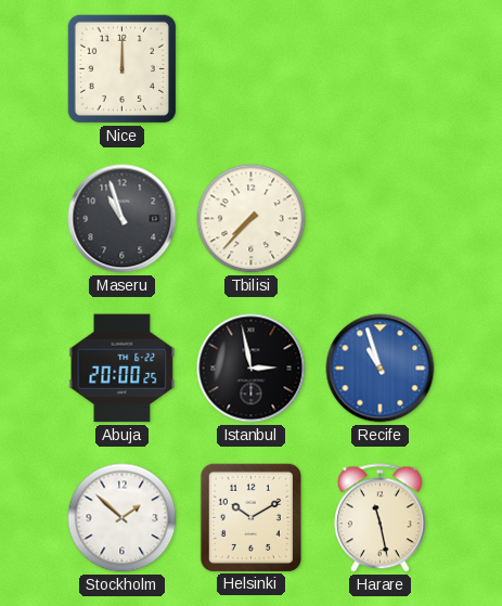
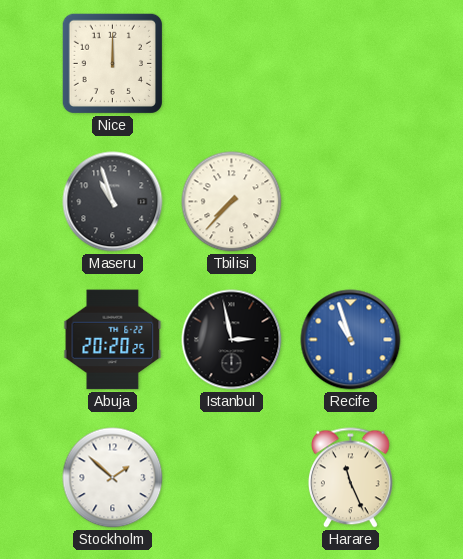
Abuja: 20:00 -> 20:20
Helsinki: 10:10 -> none
Harare: 11:28 -> 11:26
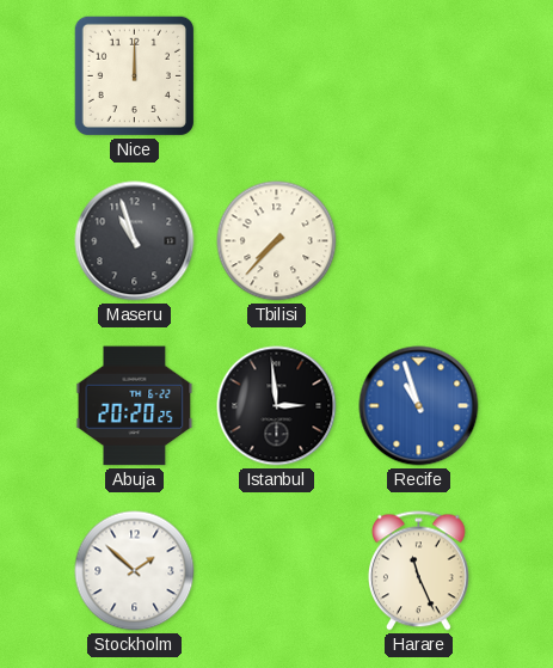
Istanbul: 2:58 -> 2:59
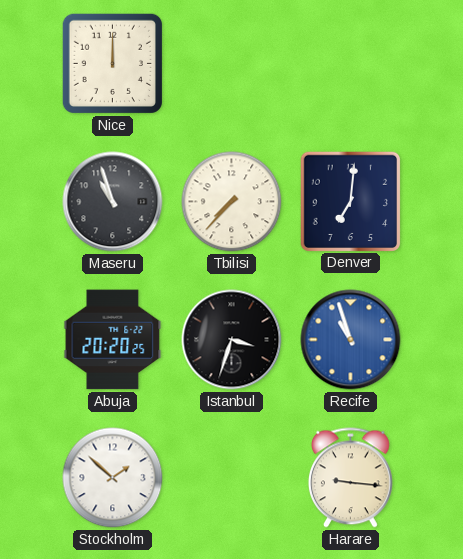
Denver: none -> 7:01
Istanbul: 2:59 -> 3:33
Harare: 11:26 -> 9:16
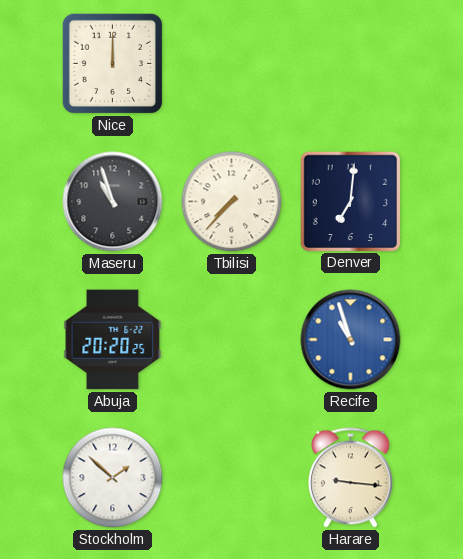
Istanbul: 3:33 -> none
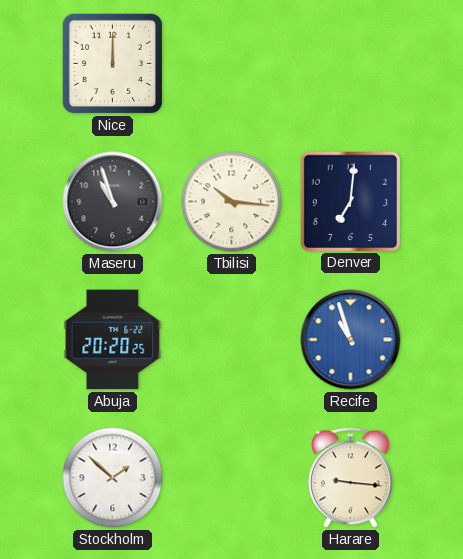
Tbilisi: 7:37 -> 10:16
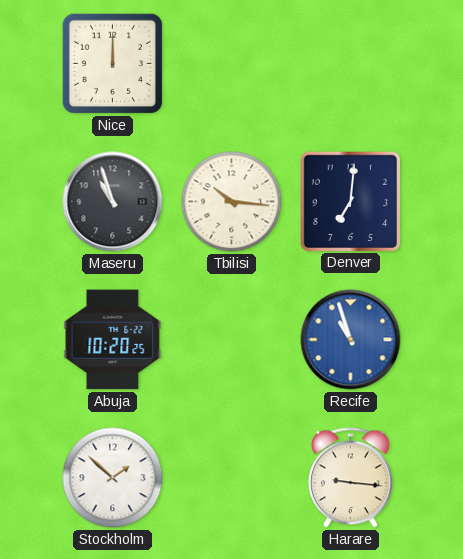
Abuja: 20:20 -> 10:20
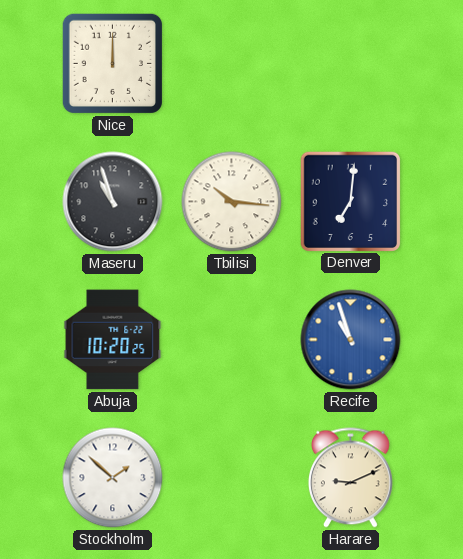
Harare: 9:16 -> 9:11
